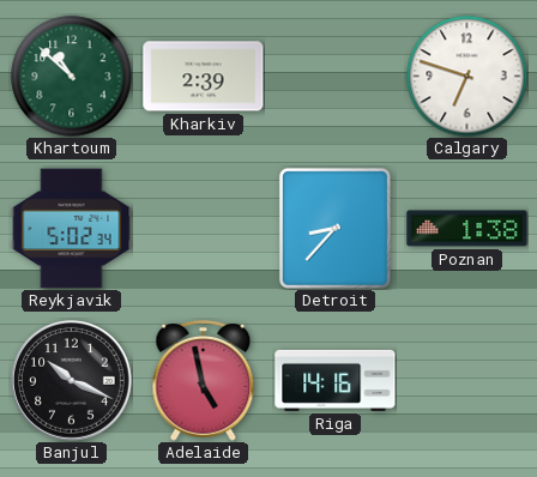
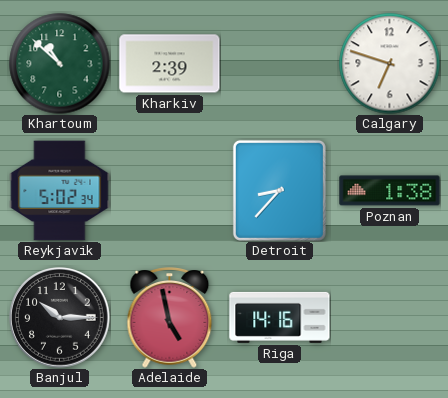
Banjul: 10:19 -> 10:15
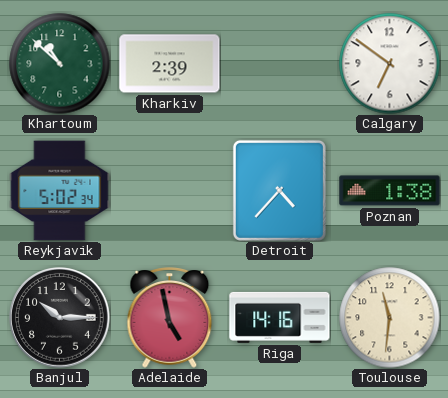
Calgary: 6:48 -> 6:51
Detroit: 8:37 -> 4:37
Toulouse: none -> 11:31
